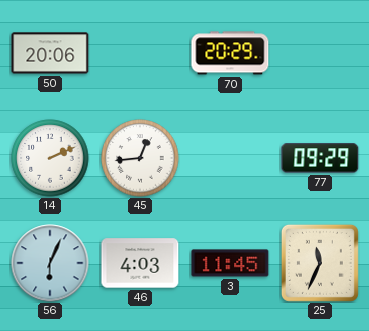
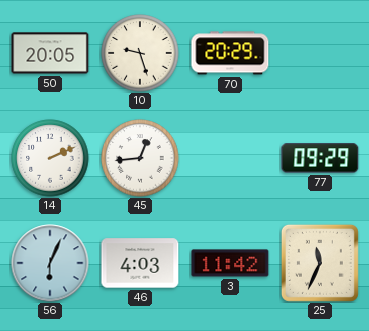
50: 20:06 -> 20:05
10: none -> 9:27
3: 11:45 -> 11:42
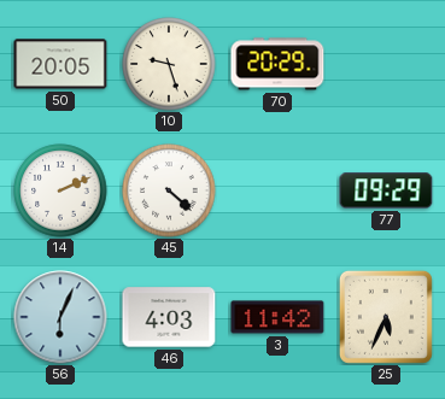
45: 12:44 -> 4:22
25: 11:34 -> 5:34
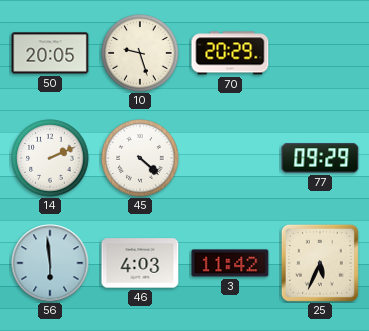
56: 6:04 -> 5:59
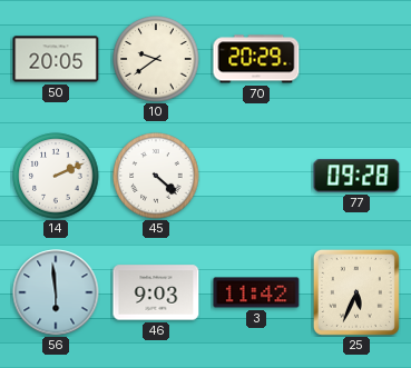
10: 9:27 -> 9:39
77: 09:29 -> 09:28
46: 4:03 -> 9:03
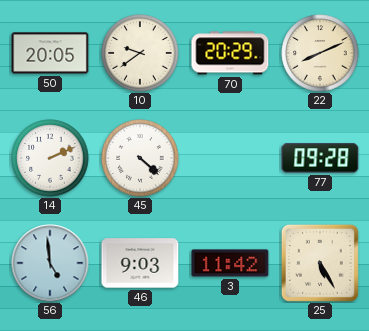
22: none -> 8:11
56: 5:59 -> 4:59
25: 5:34 -> 5:25
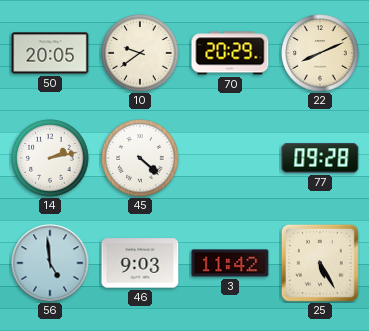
14: 2:11 -> 2:13
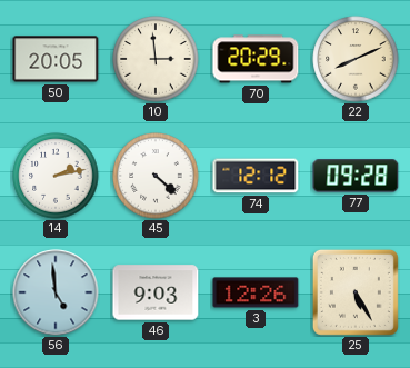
10: 9:39 -> 2:59
74: none -> 12:12
3: 11:42 -> 12:26
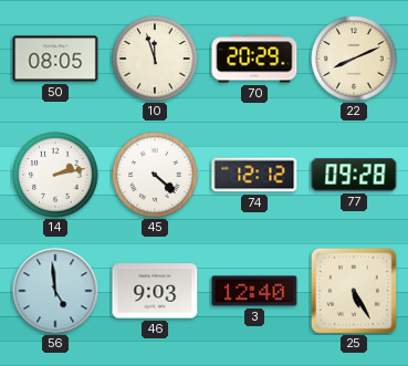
50: 20:05 -> 08:05
10: 2:59 -> 11:57
3: 12:26 -> 12:40
